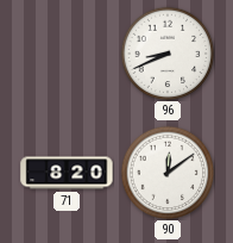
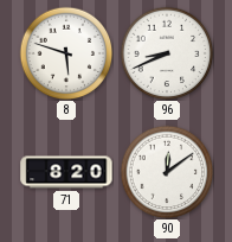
8: none -> 5:48
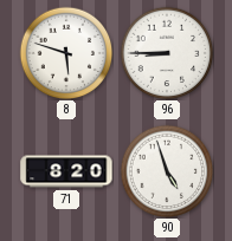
96: 8:41 -> 8:45
90: 12:09 -> 4:57
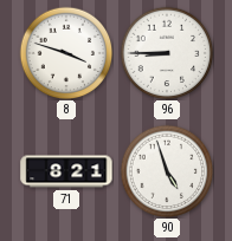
8: 5:48 -> 3:48
71: 8:20 -> 8:21
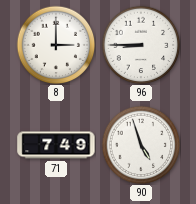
8: 3:48 -> 3:00
71: 8:21 -> 7:49
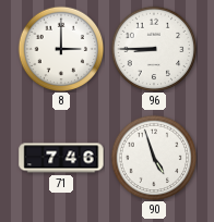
71: 7:49 -> 7:46
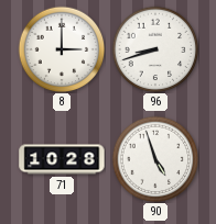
96: 8:45 -> 8:42
71: 7:46 -> 10:28
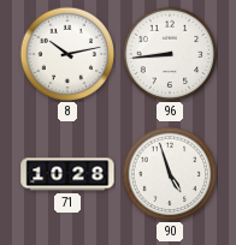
8: 3:00 -> 10:13
96: 8:42 -> 8:44
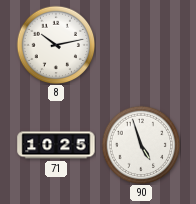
96: 8:44 -> none
71: 10:28 -> 10:25
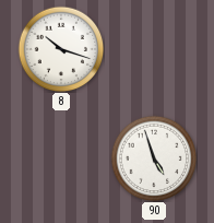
8: 10:13 -> 10:18
71: 10:25 -> none
